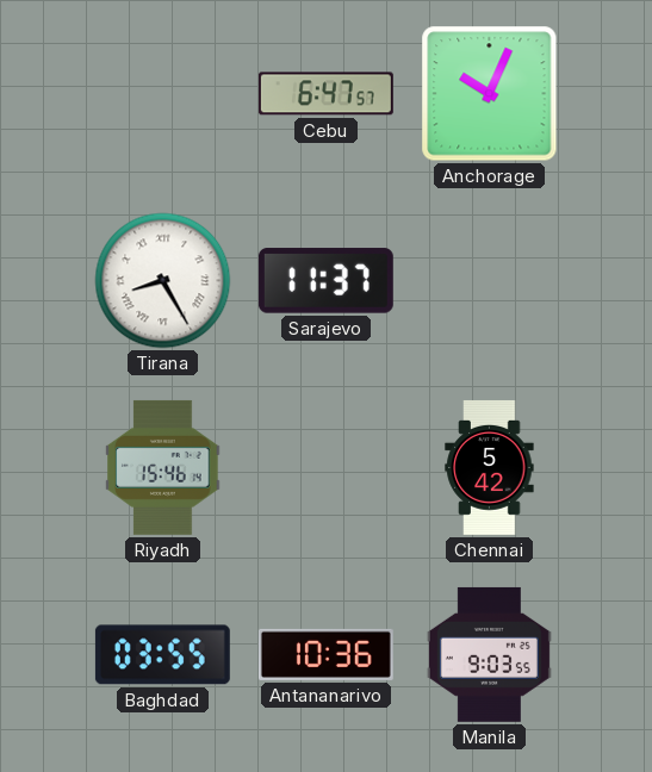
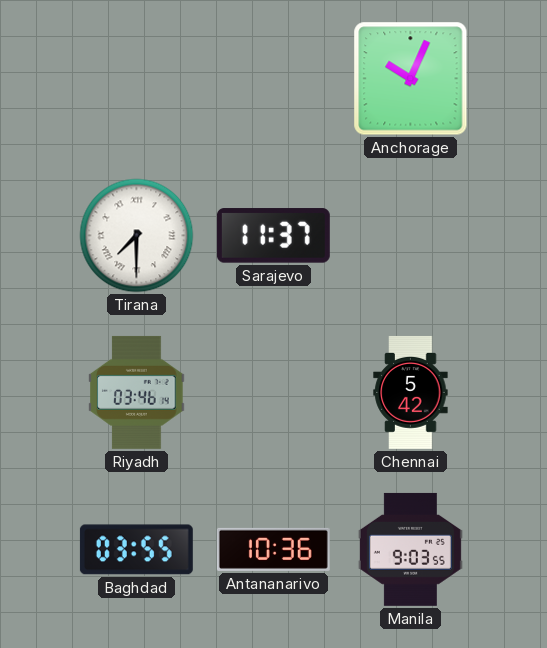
Cebu: 6:47 -> none
Tirana: 8:25 -> 7:30
Riyadh: 15:46 -> 03:46
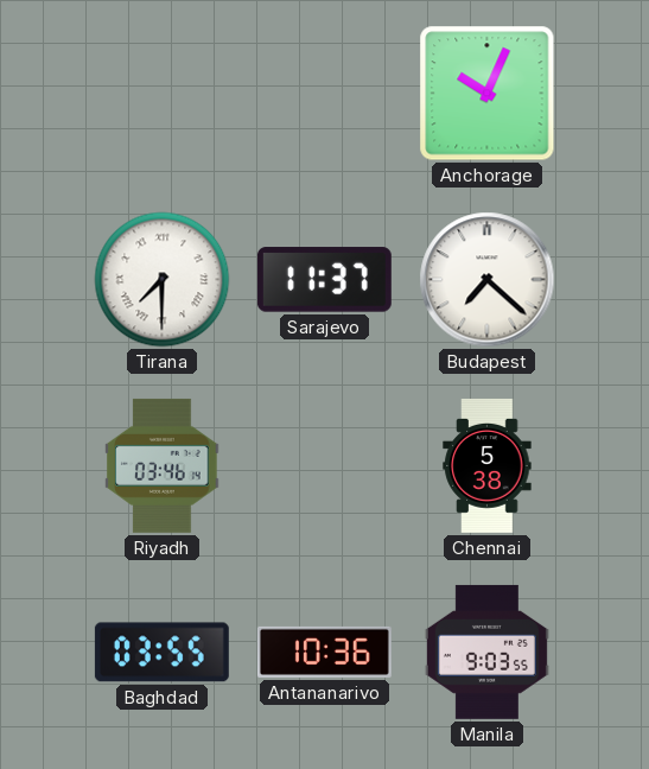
Budapest: none -> 7:22
Chennai: 5:42 -> 5:38
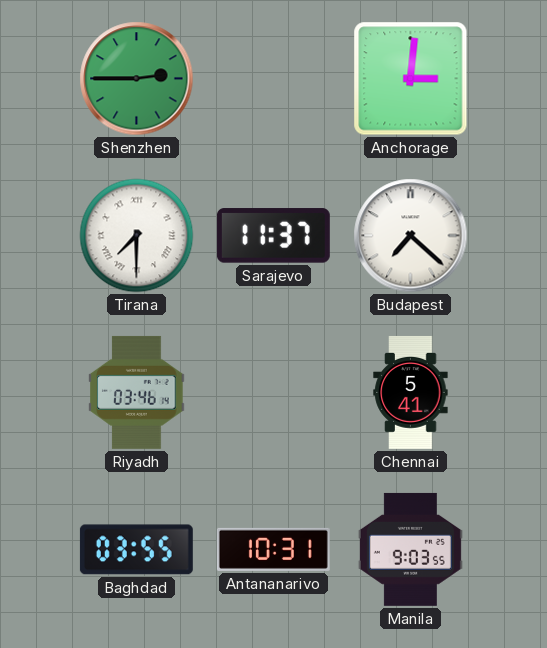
Shenzhen: none -> 2:45
Anchorage: 10:04 -> 3:01
Chennai: 5:38 -> 5:41
Antananarivo: 10:36 -> 10:31
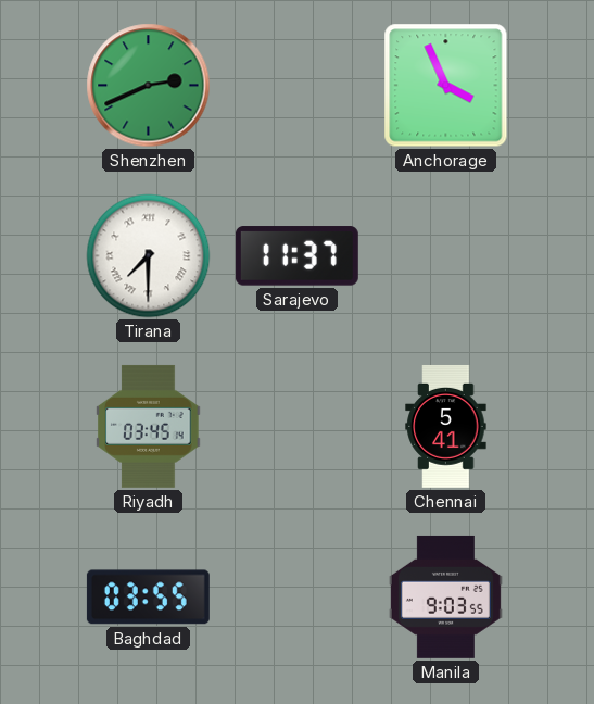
Shenzhen: 2:45 -> 2:41
Anchorage: 3:01 -> 3:56
Budapest: 7:22 -> none
Riyadh: 03:46 -> 03:45
Antananarivo: 10:31 -> none
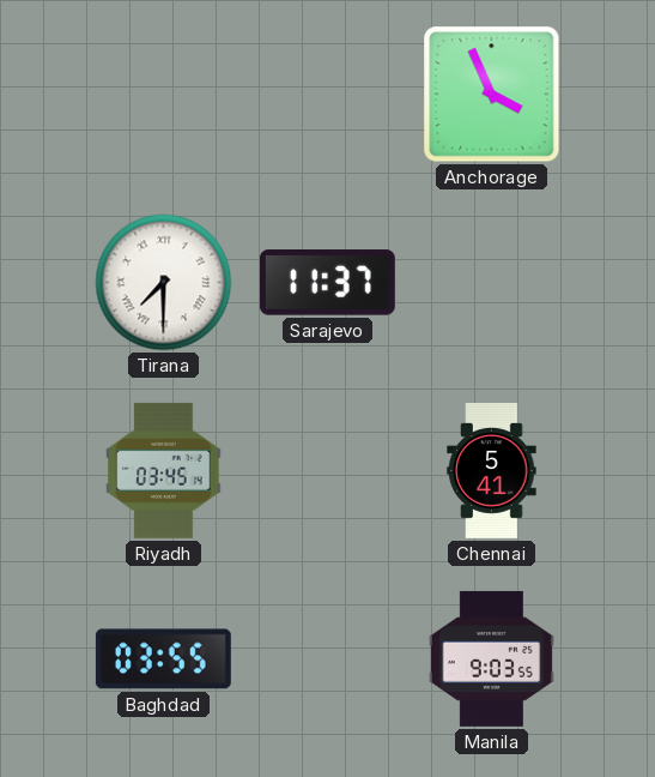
Shenzhen: 2:41 -> none
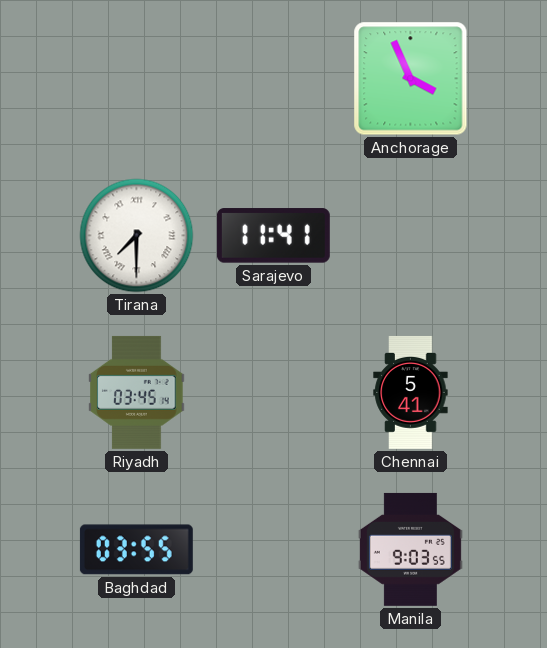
Sarajevo: 11:37 -> 11:41
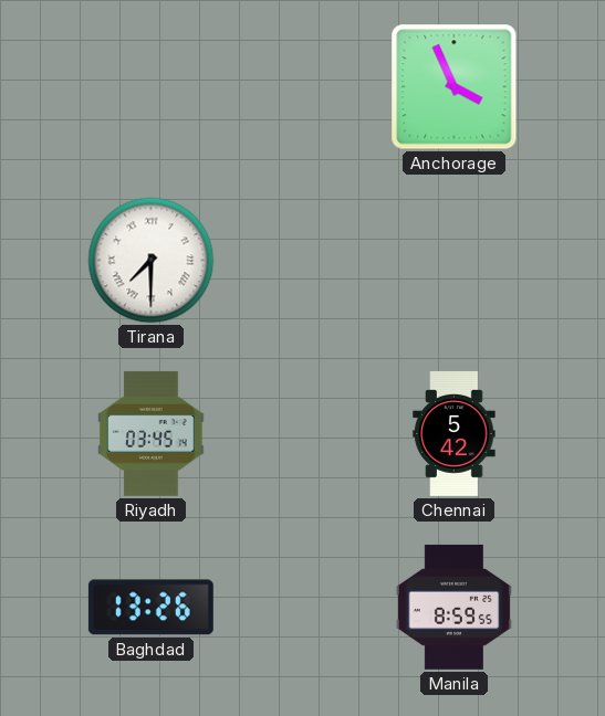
Sarajevo: 11:41 -> none
Chennai: 5:41 -> 5:42
Baghdad: 03:55 -> 13:26
Manila: 9:03 -> 8:59
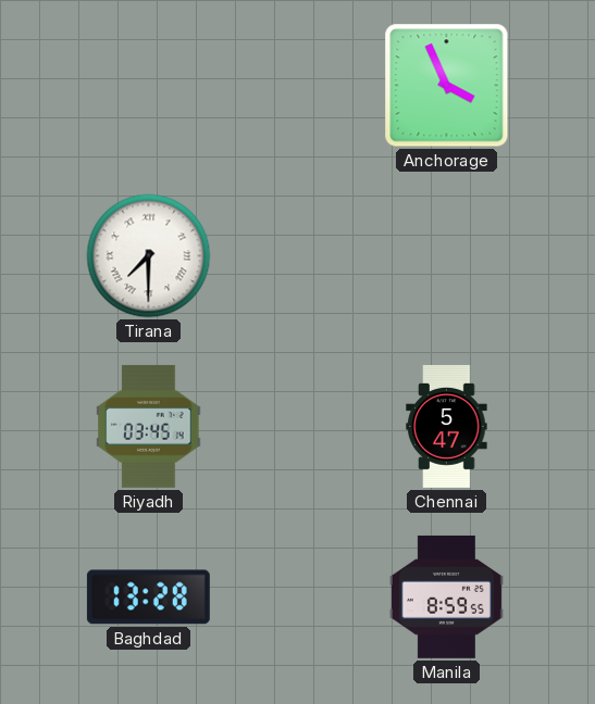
Chennai: 5:42 -> 5:47
Baghdad: 13:26 -> 13:28
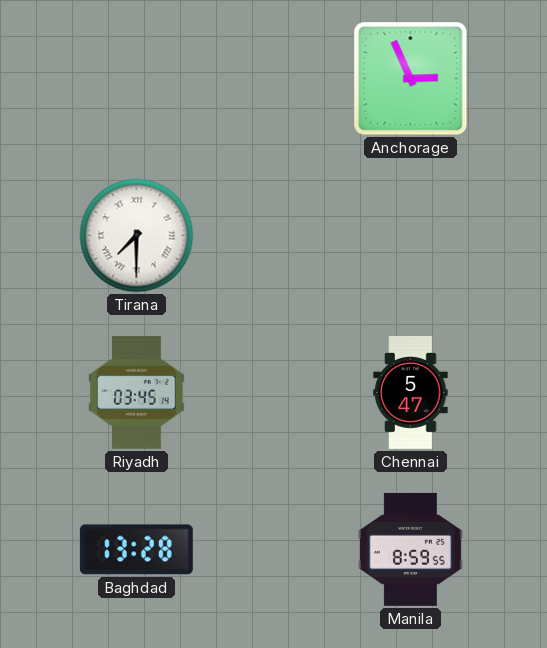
Anchorage: 3:56 -> 2:56
